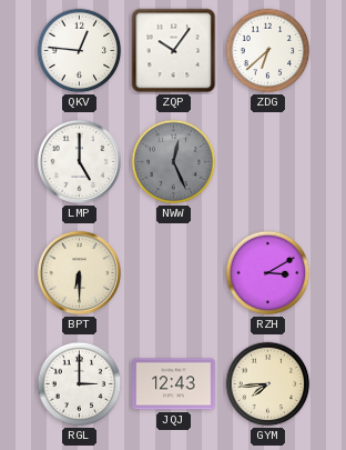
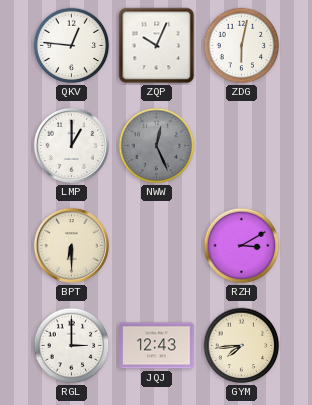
ZQP: 10:06 -> 10:04
ZDG: 6:38 -> 6:02
LMP: 5:00 -> 1:00
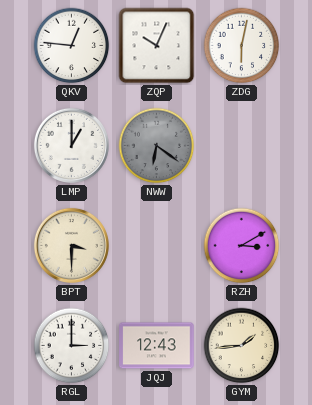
NWW: 12:26 -> 6:21
BPT: 6:30 -> 3:30
GYM: 7:44 -> 1:44
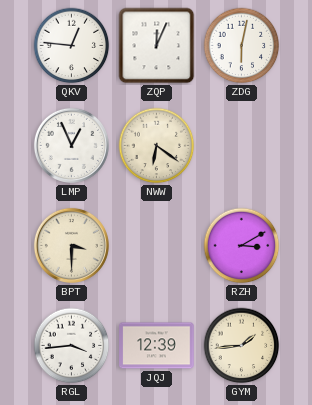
ZQP: 10:04 -> 12:04
LMP: 1:00 -> 12:56
NWW dial: grey -> cream
RGL: 3:00 -> 3:44
JQJ: 12:43 -> 12:39
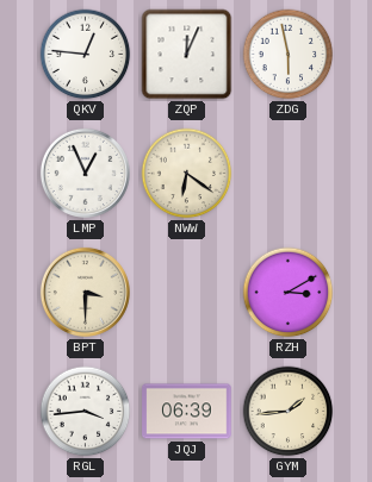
ZDG: 6:02 -> 5:58
JQJ: 12:39 -> 06:39
